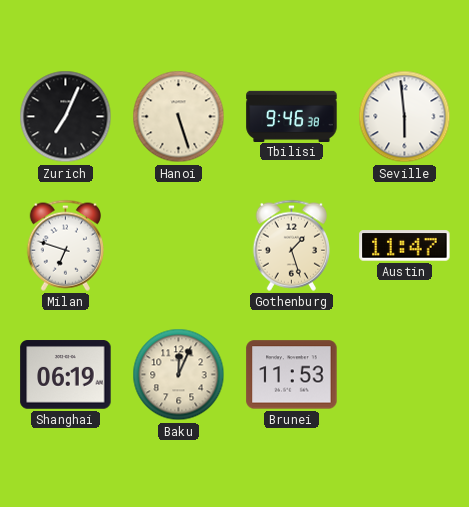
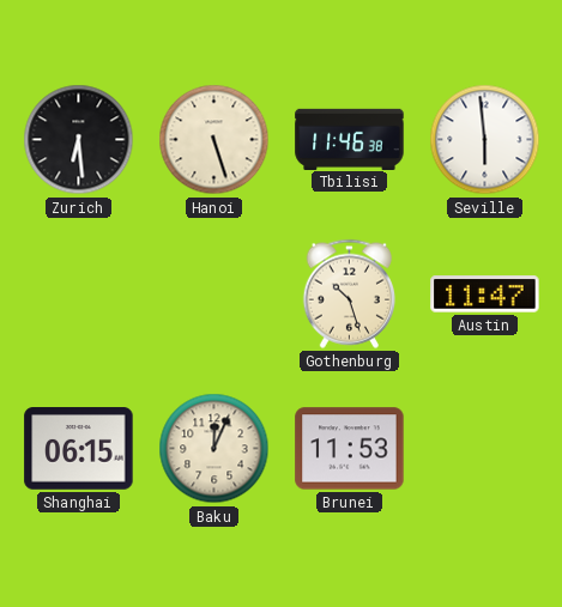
Zurich: 7:04 -> 6:29
Tbilisi: 9:46 -> 11:46
Milan: 6:48 -> none
Gothenburg: 1:27 -> 10:27
Shanghai: 06:19 -> 06:15
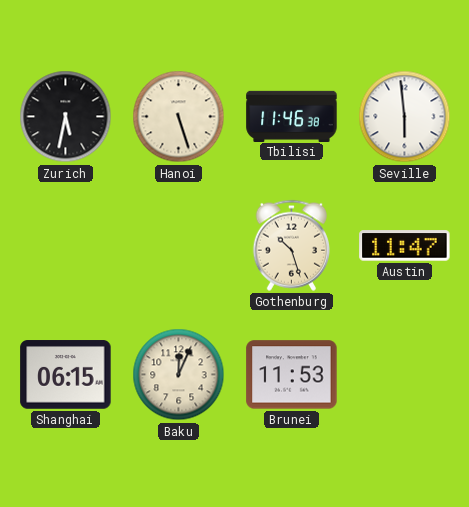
Zurich: 6:29 -> 5:32
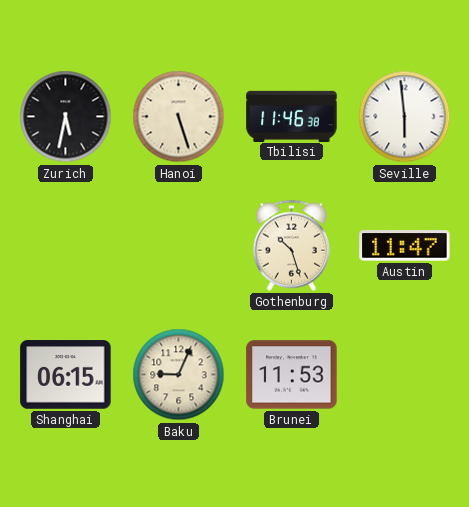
Baku: 12:04 -> 9:04
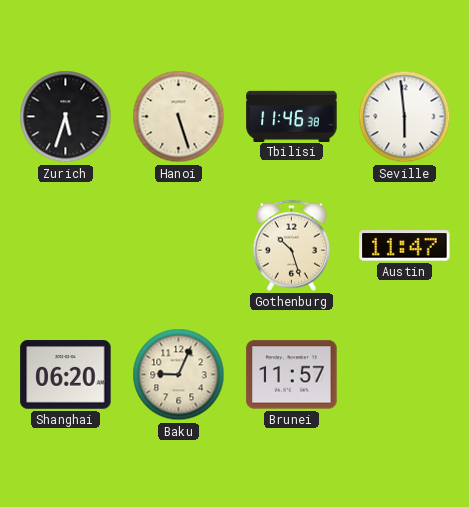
Zurich: 5:32 -> 5:33
Shanghai: 06:15 -> 06:20
Brunei: 11:53 -> 11:57
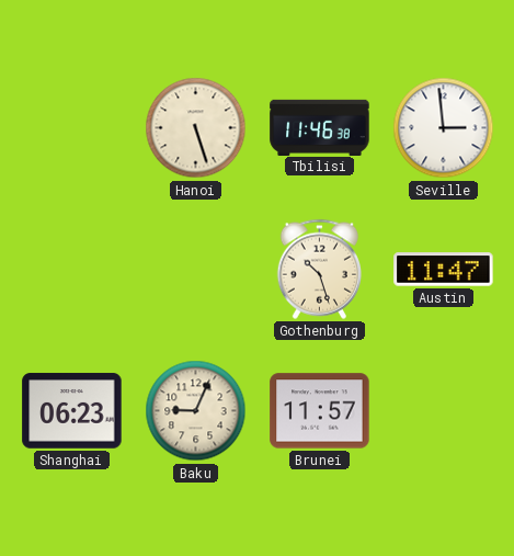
Zurich: 5:33 -> none
Seville: 5:59 -> 2:59
Shanghai: 06:20 -> 06:23
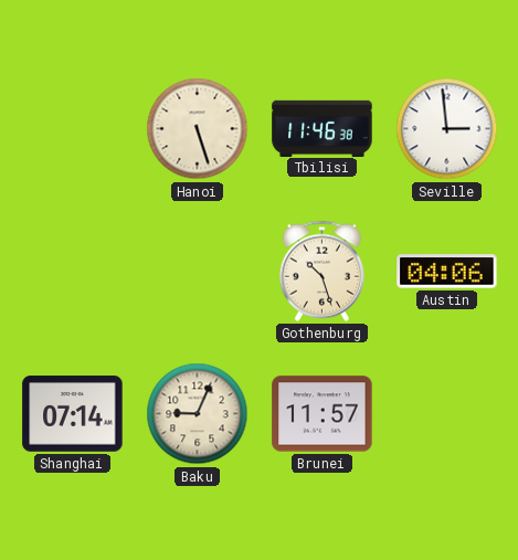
Austin: 11:47 -> 04:06
Shanghai: 06:23 -> 07:14
